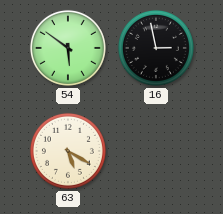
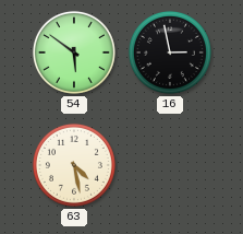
63: 5:20 -> 4:28
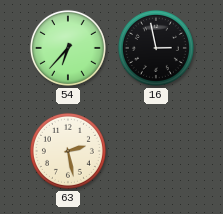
54: 5:51 -> 6:37
63: 4:28 -> 2:28
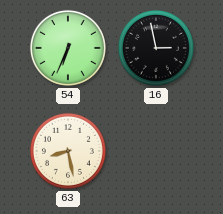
54: 6:37 -> 6:34
63: 2:28 -> 8:28
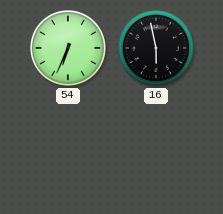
16: 2:58 -> 5:58
63: 8:28 -> none
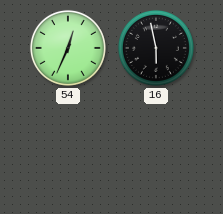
54: 6:34 -> 12:34
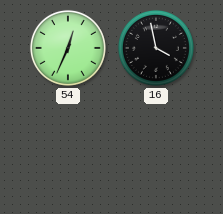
16: 5:58 -> 3:58
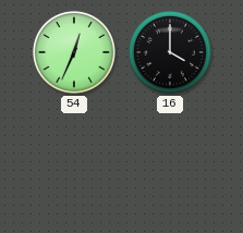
16: 3:58 -> 4:00
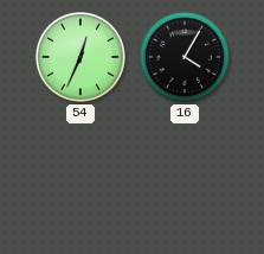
16: 4:00 -> 4:05
